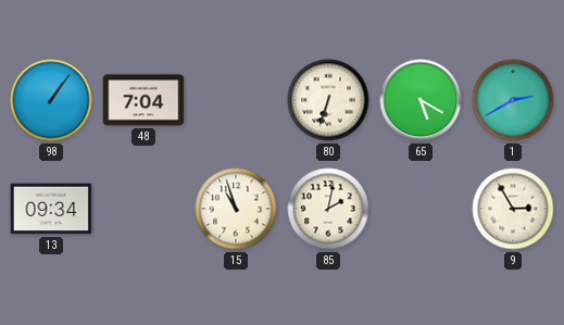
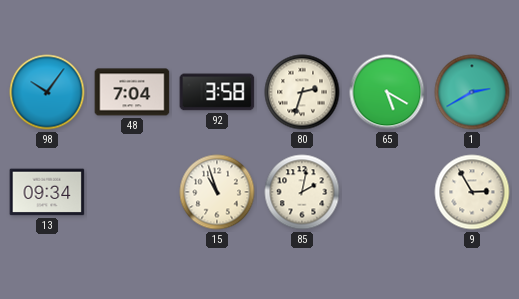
98: 1:06 -> 10:06
92: none -> 3:58
80: 6:33 -> 2:33
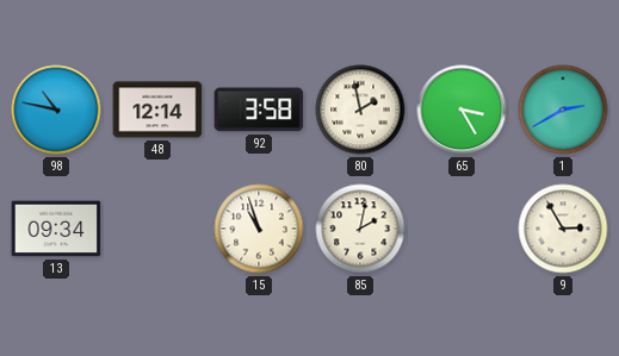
98: 10:06 -> 10:47
48: 7:04 -> 12:14
80: 2:33 -> 1:58
65: 5:20 -> 3:25
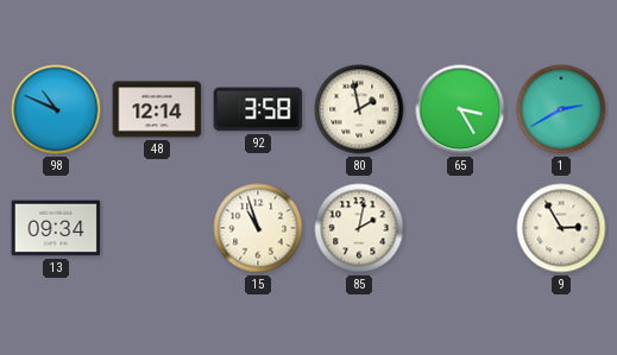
98: 10:47 -> 10:49
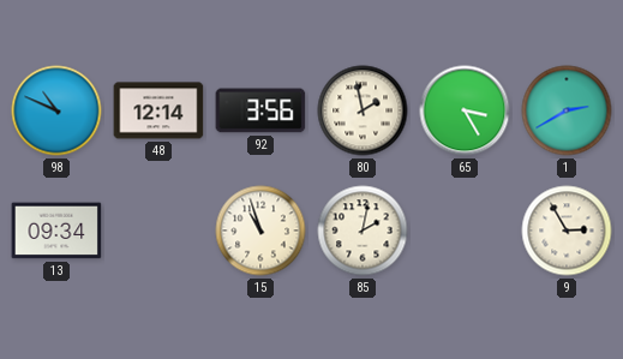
92: 3:58 -> 3:56
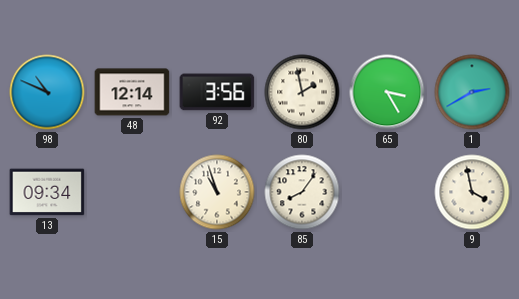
85: 2:02 -> 8:06
9: 2:55 -> 3:58
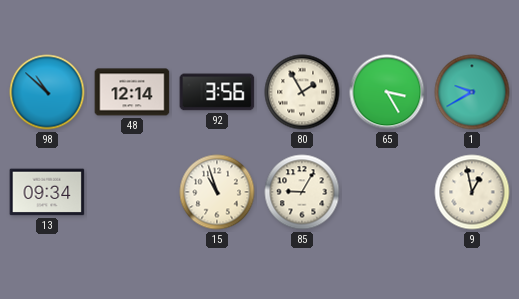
98: 10:49 -> 10:52
80: 1:58 -> 1:55
1: 2:40 -> 9:40
85: 8:06 -> 9:05
9: 3:58 -> 12:58
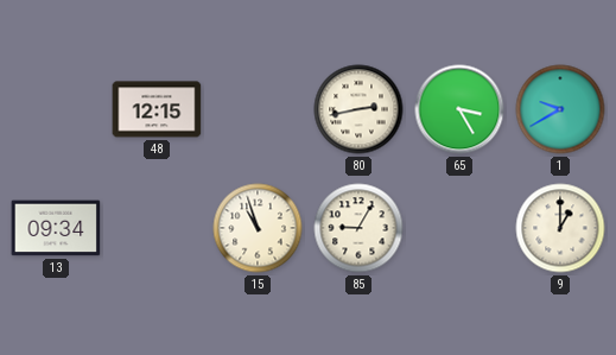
98: 10:52 -> none
48: 12:14 -> 12:15
92: 3:56 -> none
80: 1:55 -> 2:43
9: 12:58 -> 1:00
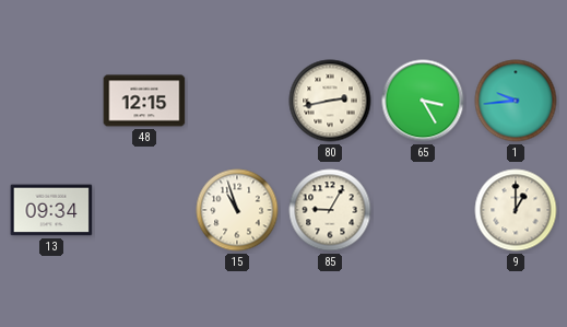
1: 9:40 -> 9:44
